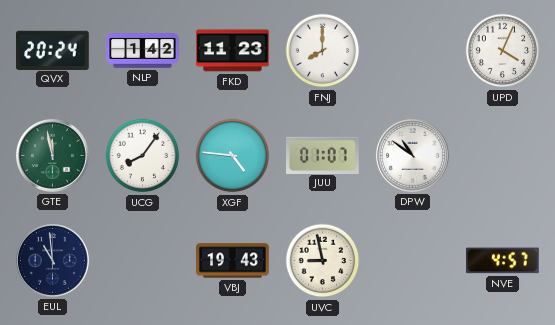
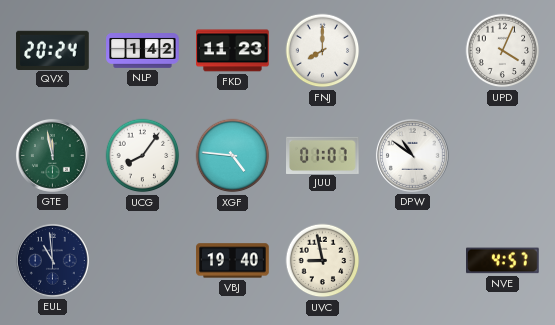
VBJ: 19:43 -> 19:40
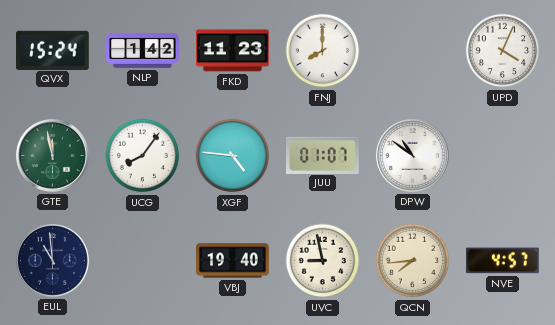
QVX: 20:24 -> 15:24
QCN: none -> 7:44
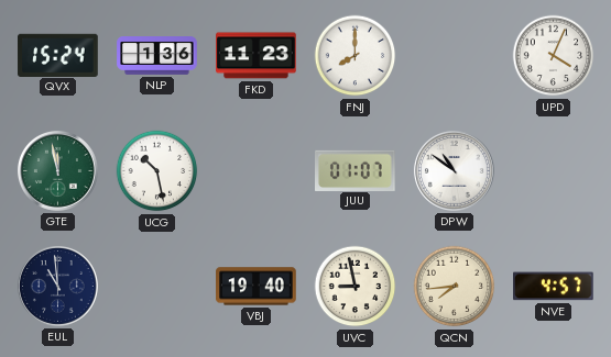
NLP: 1:42 -> 1:36
UCG: 8:06 -> 10:28
XGF: 4:46 -> none
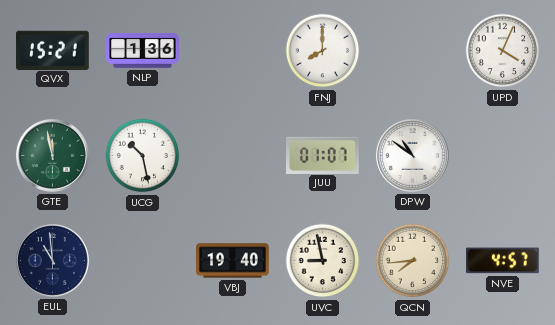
QVX: 15:24 -> 15:21
FKD: 11:23 -> none
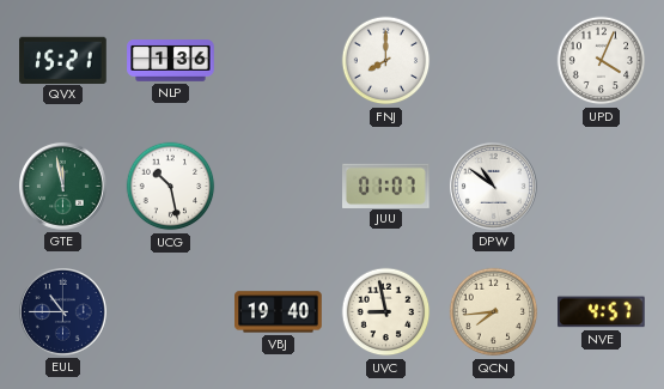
EUL: 10:59 -> 10:45
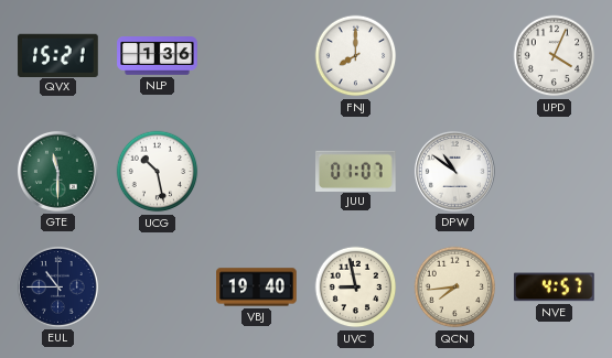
GTE: 11:58 -> 11:30
